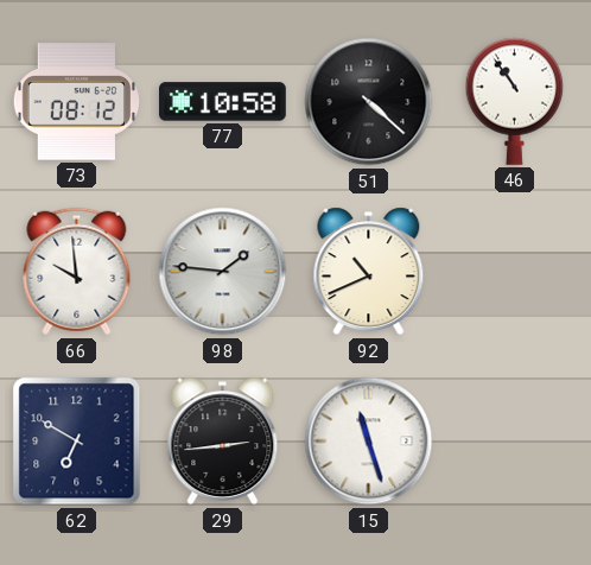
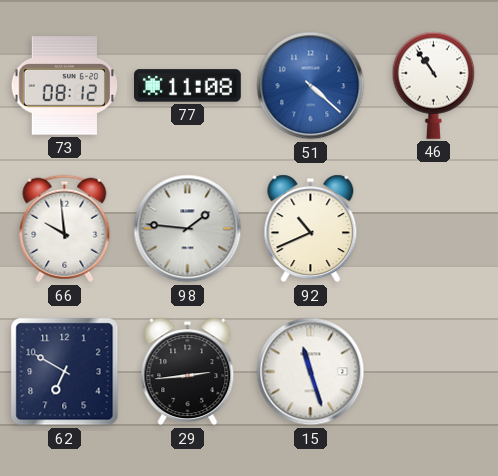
77: 10:58 -> 11:08
51 dial: black -> blue
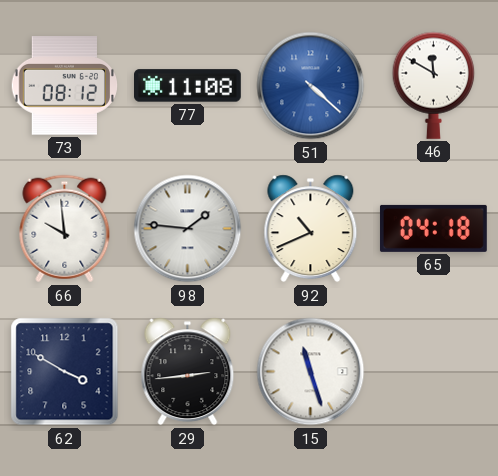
46: 10:54 -> 11:50
65: none -> 04:18
62: 6:50 -> 3:50
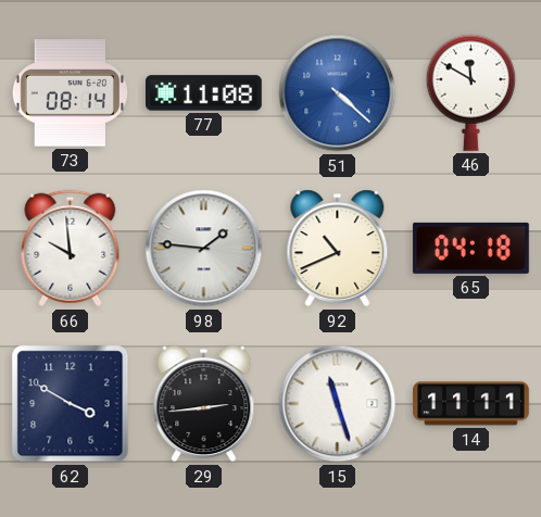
73: 08:12 -> 08:14
14: none -> 11:11
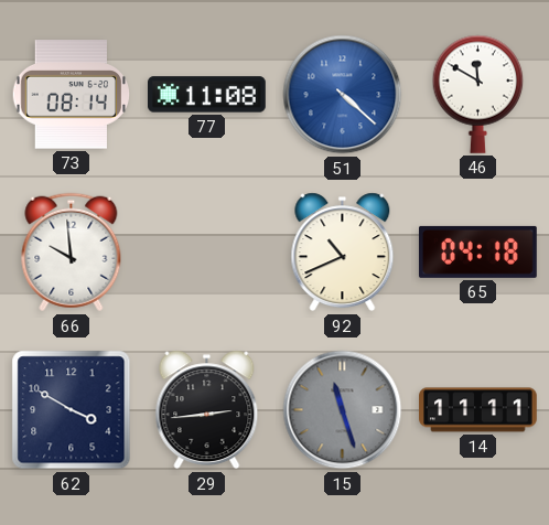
98: 1:46 -> none
15 dial: white -> grey
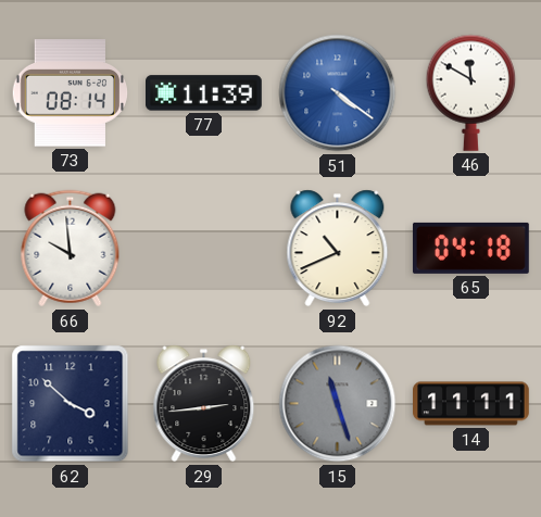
77: 11:08 -> 11:39
51: 4:22 -> 4:21
62: 3:50 -> 3:52
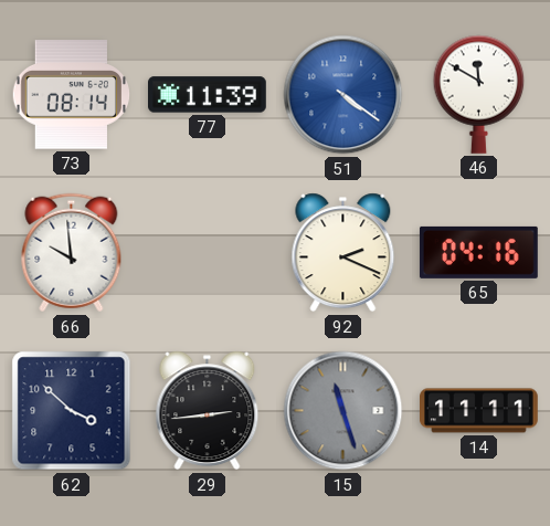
92: 10:41 -> 2:19
65: 04:18 -> 04:16
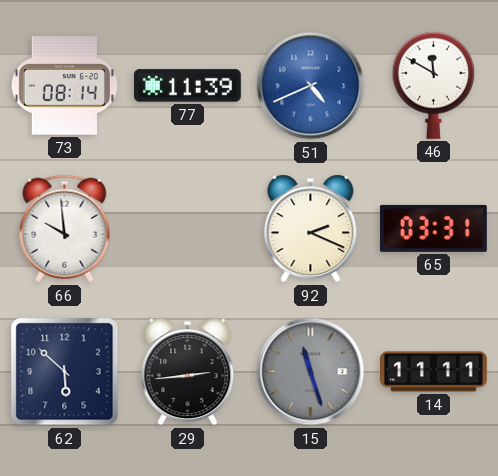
51: 4:21 -> 4:41
65: 04:16 -> 03:31
62: 3:52 -> 5:52
